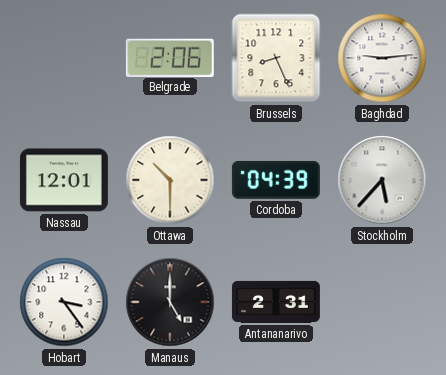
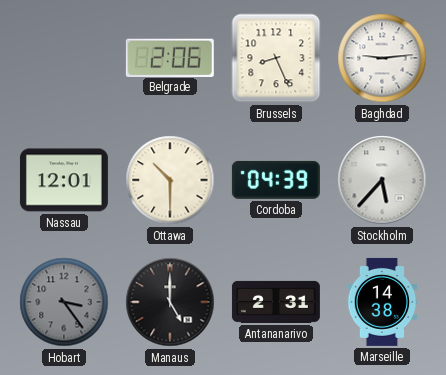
Hobart dial: white -> grey
Marseille: none -> 14:38
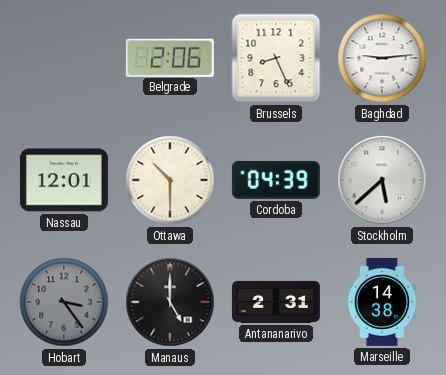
Stockholm: 5:37 -> 5:38
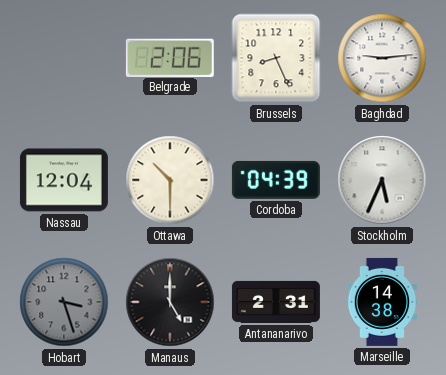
Nassau: 12:01 -> 12:04
Stockholm: 5:38 -> 5:34
Hobart: 3:24 -> 3:27
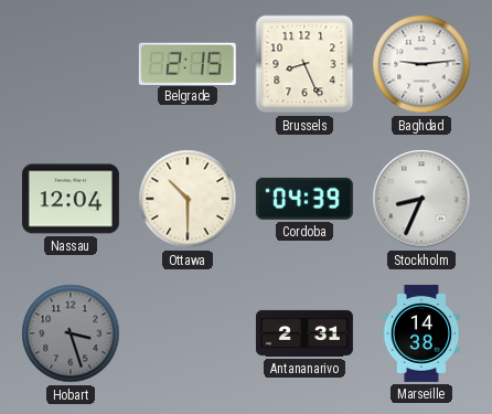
Belgrade: 2:06 -> 2:15
Stockholm: 5:34 -> 8:34
Manaus: 5:00 -> none
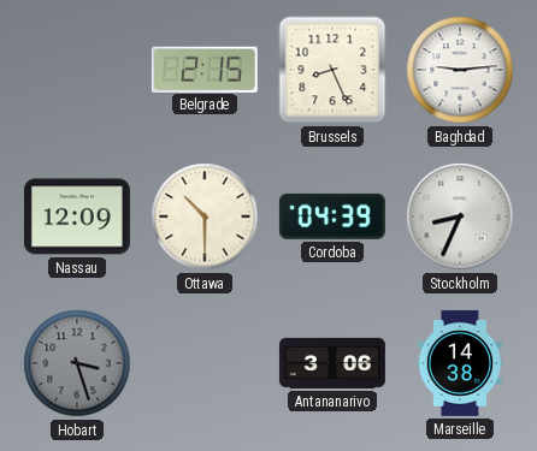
Nassau: 12:04 -> 12:09
Antananarivo: 2:31 -> 3:06
